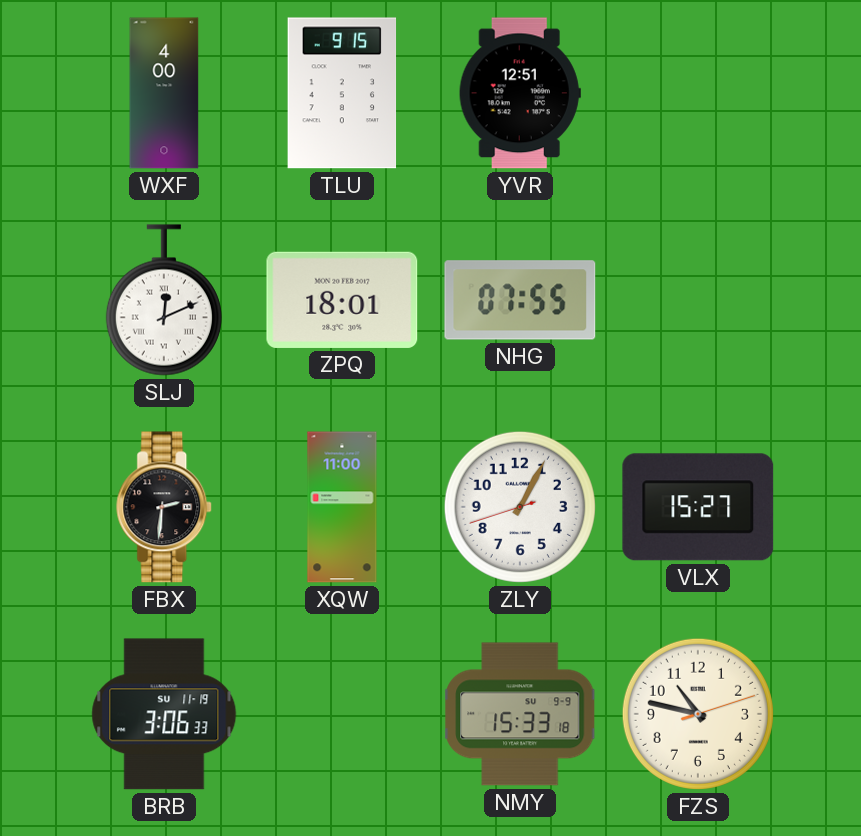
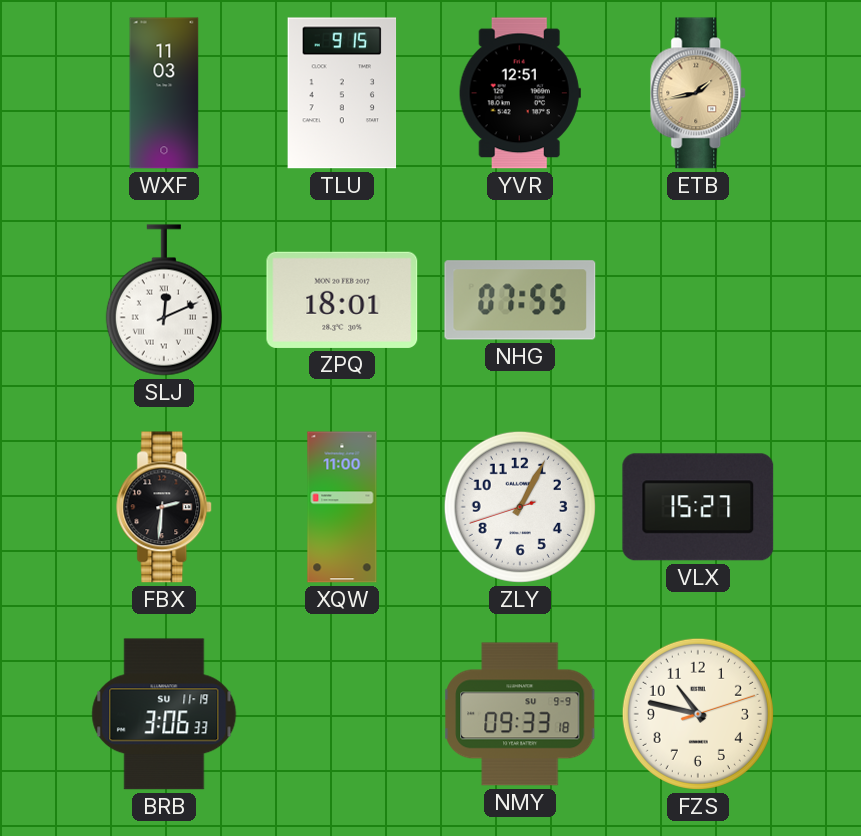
WXF: 4:00 -> 11:03
ETB: none -> 1:43
NMY: 15:33 -> 09:33
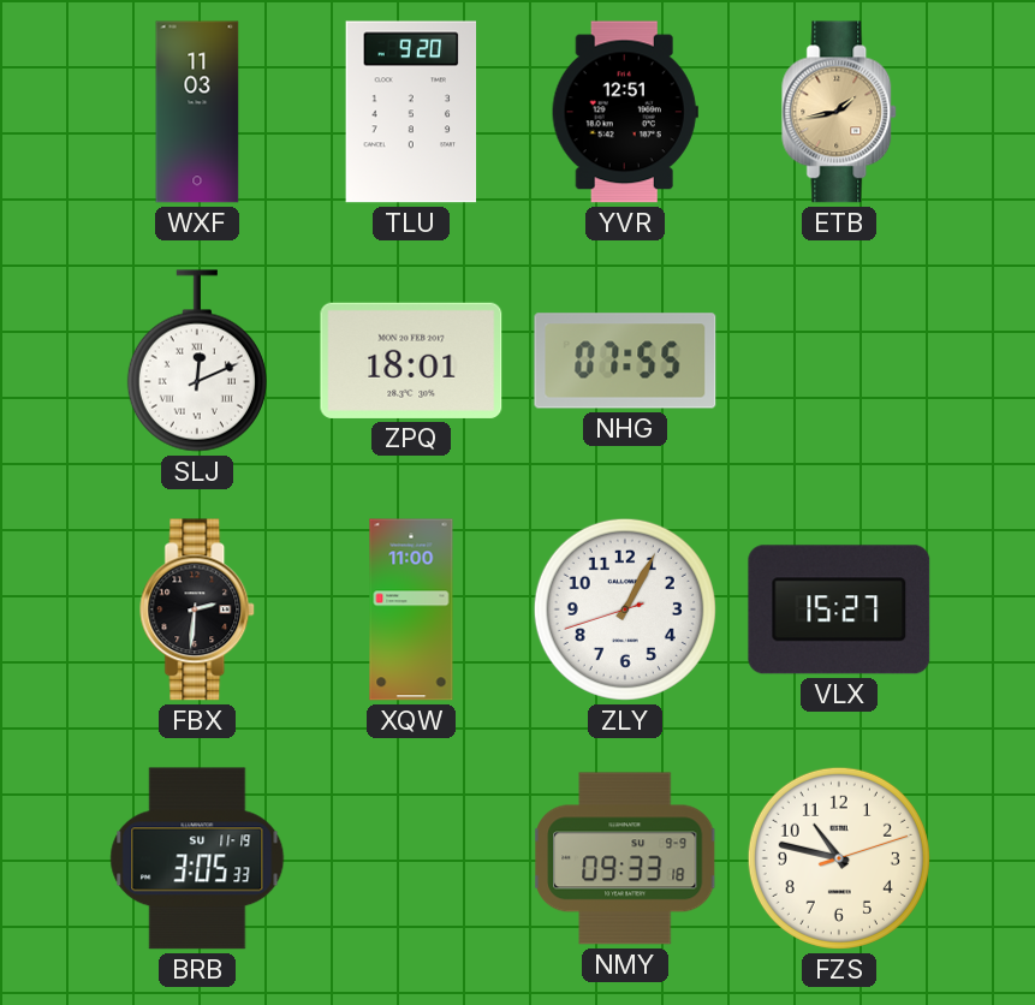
TLU: 9:15 -> 9:20
BRB: 3:06 -> 3:05
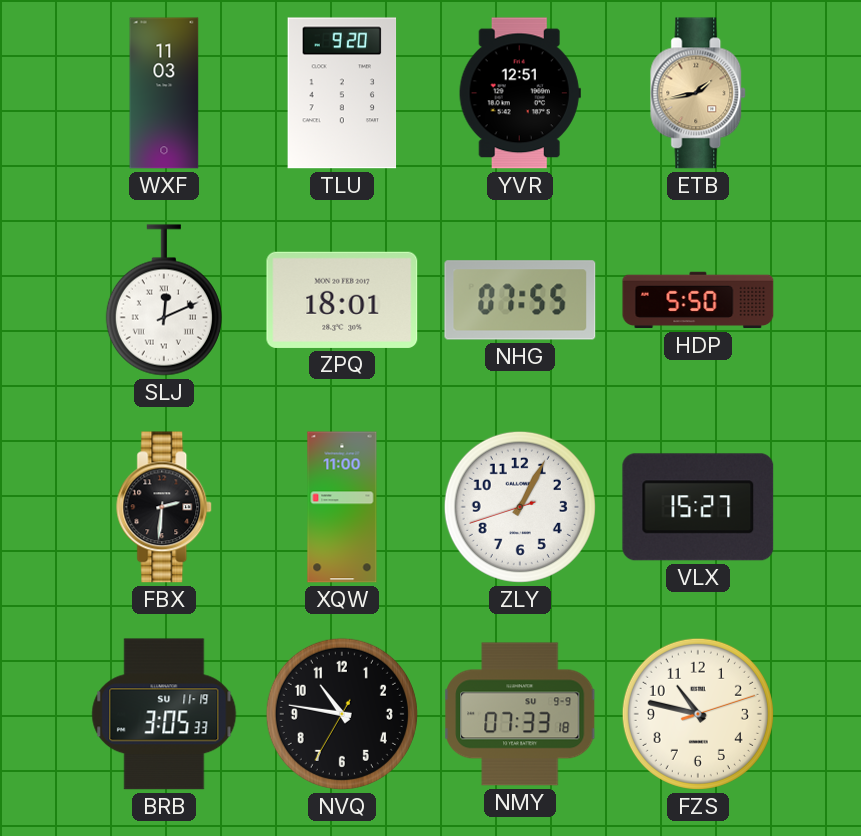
HDP: none -> 5:50
NVQ: none -> 10:46
NMY: 09:33 -> 07:33
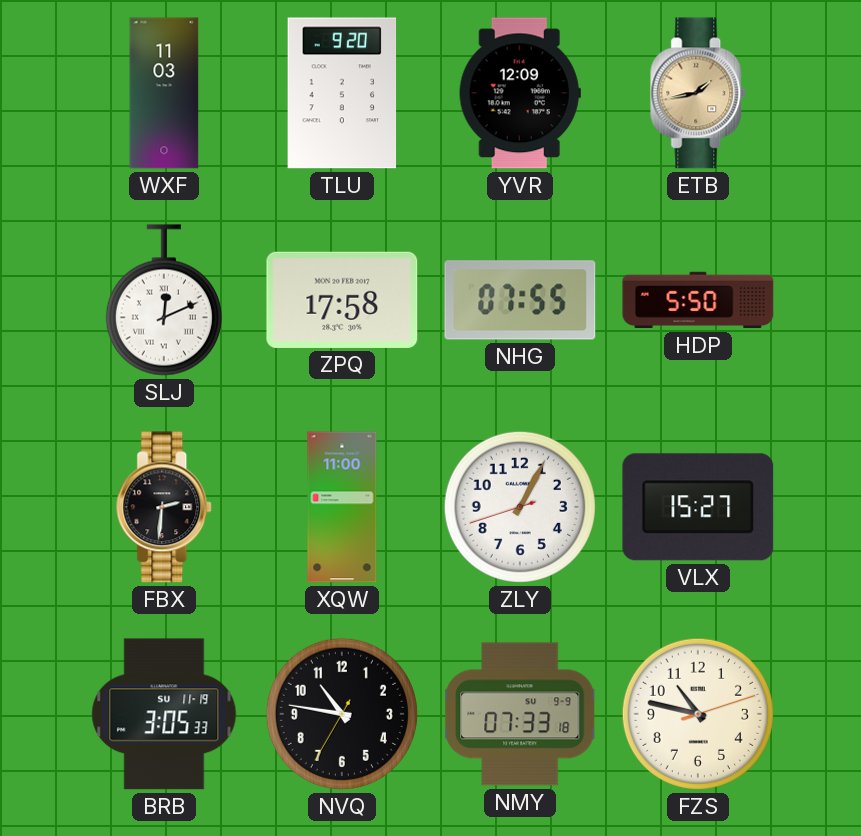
YVR: 12:51 -> 12:09
ZPQ: 18:01 -> 17:58
